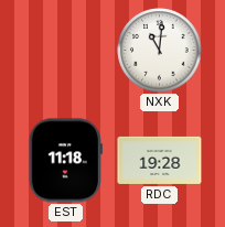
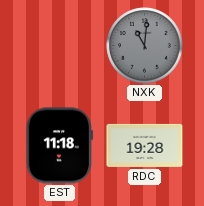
NXK dial: white -> grey
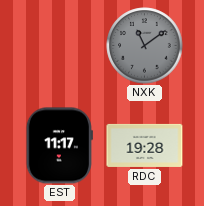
NXK: 11:01 -> 11:09
EST: 11:18 -> 11:17
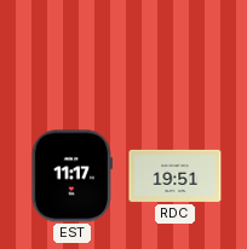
NXK: 11:09 -> none
RDC: 19:28 -> 19:51
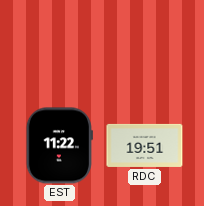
EST: 11:17 -> 11:22
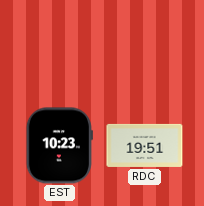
EST: 11:22 -> 10:23
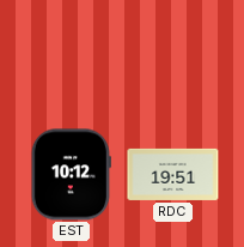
EST: 10:23 -> 10:12
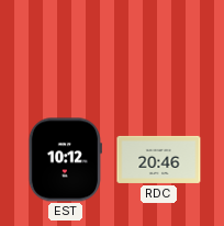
RDC: 19:51 -> 20:46
